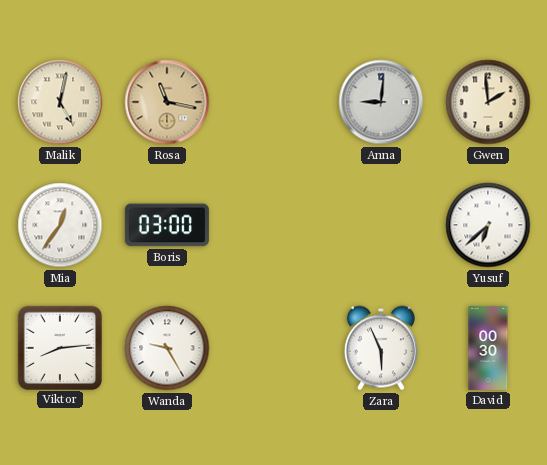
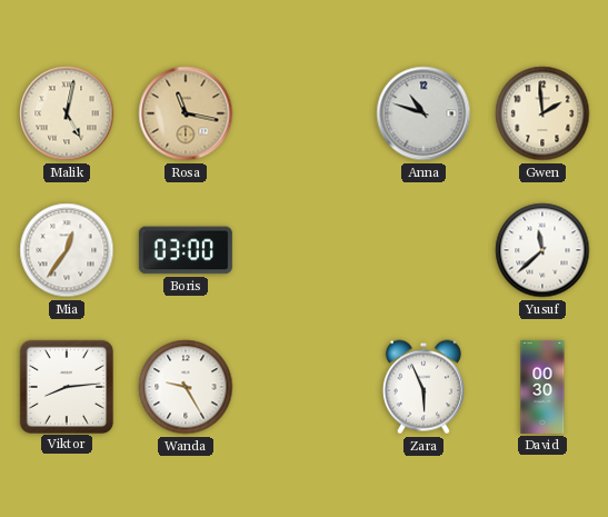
Anna: 9:01 -> 10:48
Yusuf: 6:38 -> 11:38
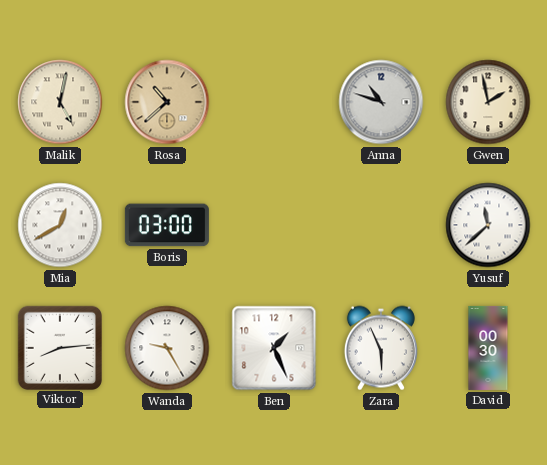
Rosa: 11:17 -> 10:38
Gwen: 1:59 -> 1:58
Mia: 12:36 -> 12:40
Ben: none -> 1:26
